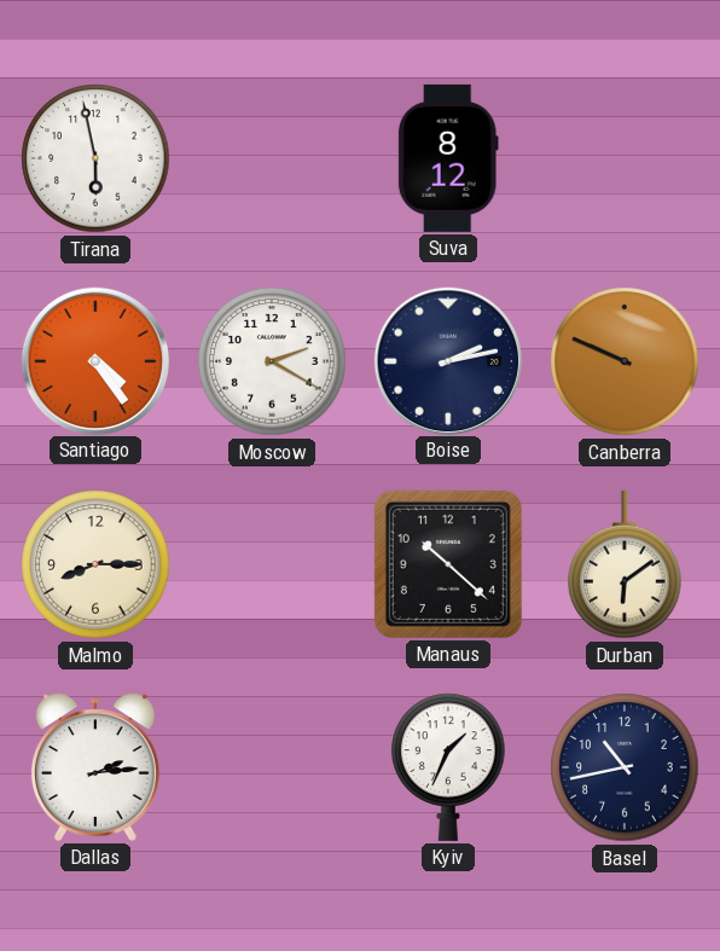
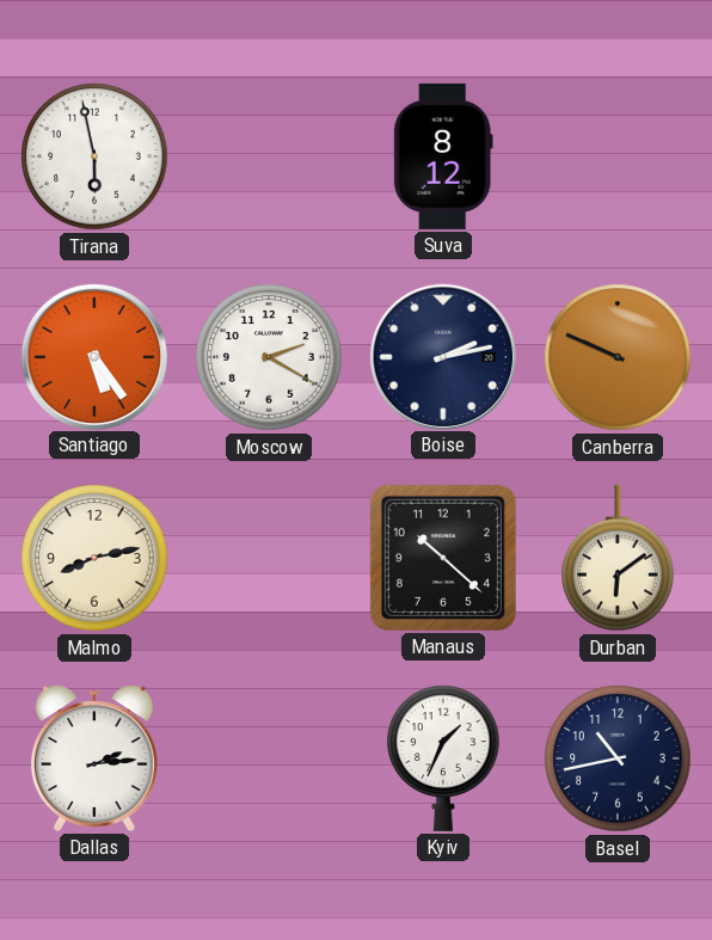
Santiago: 4:24 -> 5:24
Malmo: 8:15 -> 8:13
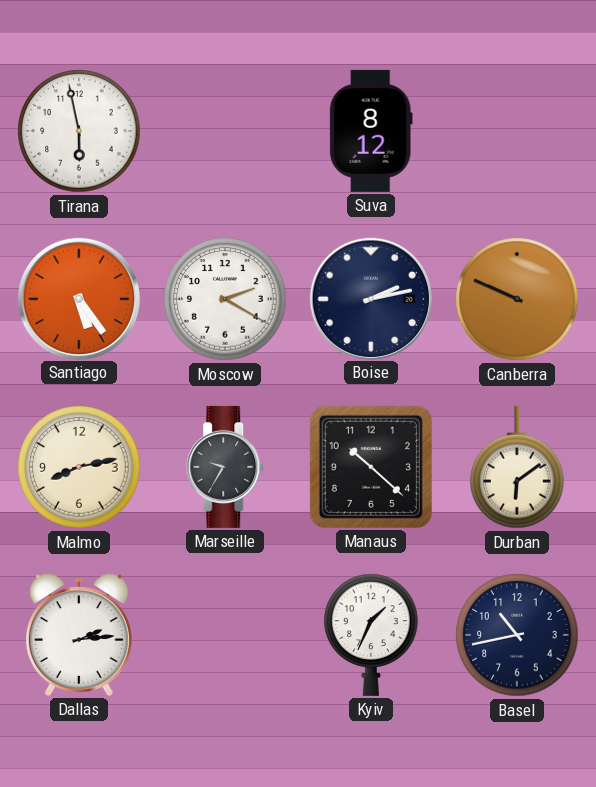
Marseille: none -> 9:35
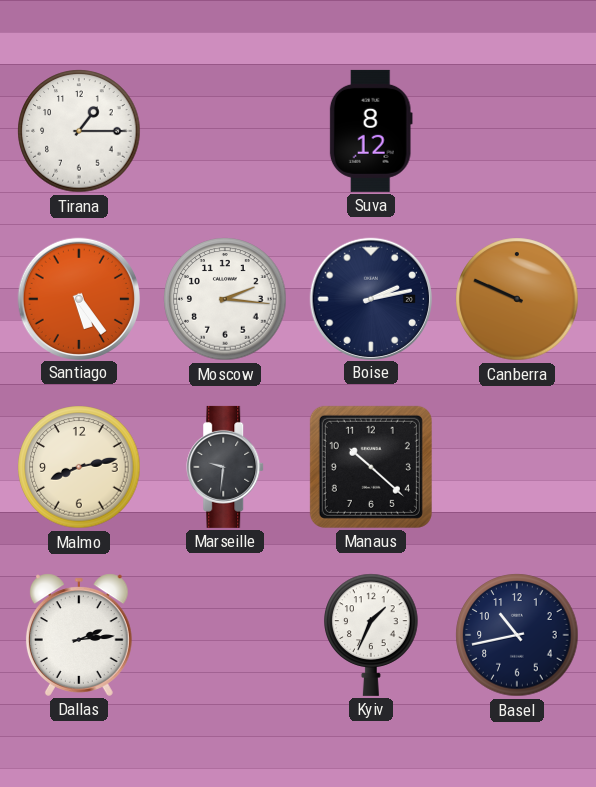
Tirana: 5:58 -> 1:15
Moscow: 2:20 -> 2:16
Marseille: 9:35 -> 9:31
Durban: 6:09 -> none
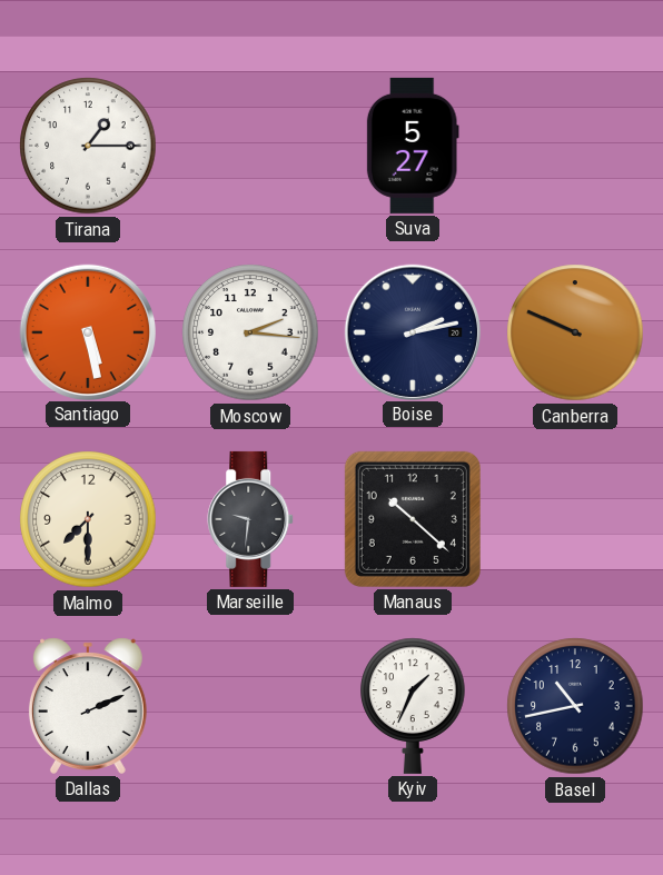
Suva: 8:12 -> 5:27
Santiago: 5:24 -> 5:28
Malmo: 8:13 -> 7:30
Dallas: 2:14 -> 2:11
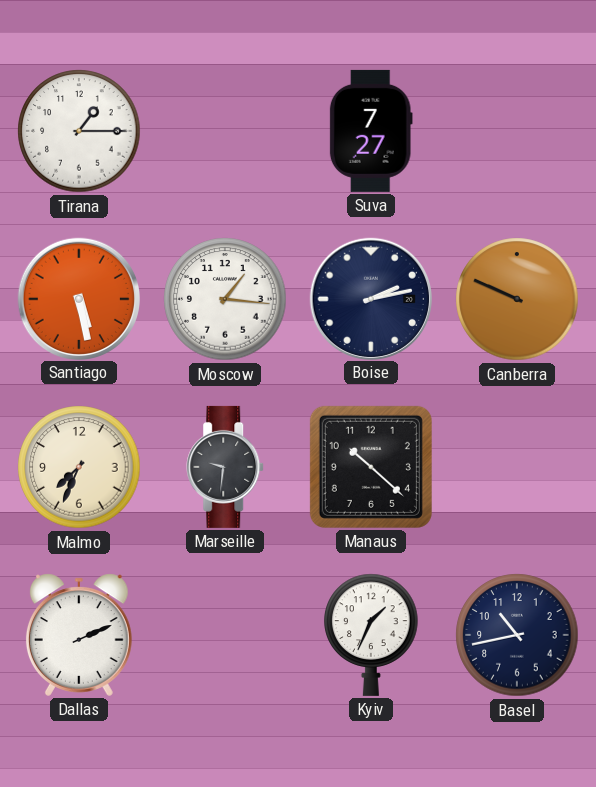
Suva: 5:27 -> 7:27
Moscow: 2:16 -> 1:16
Malmo: 7:30 -> 7:34
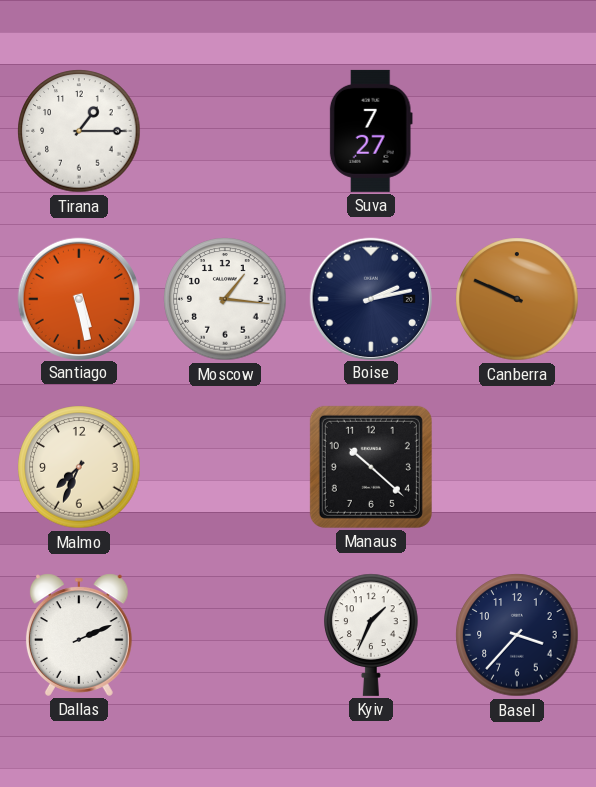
Marseille: 9:31 -> none
Basel: 10:43 -> 3:37
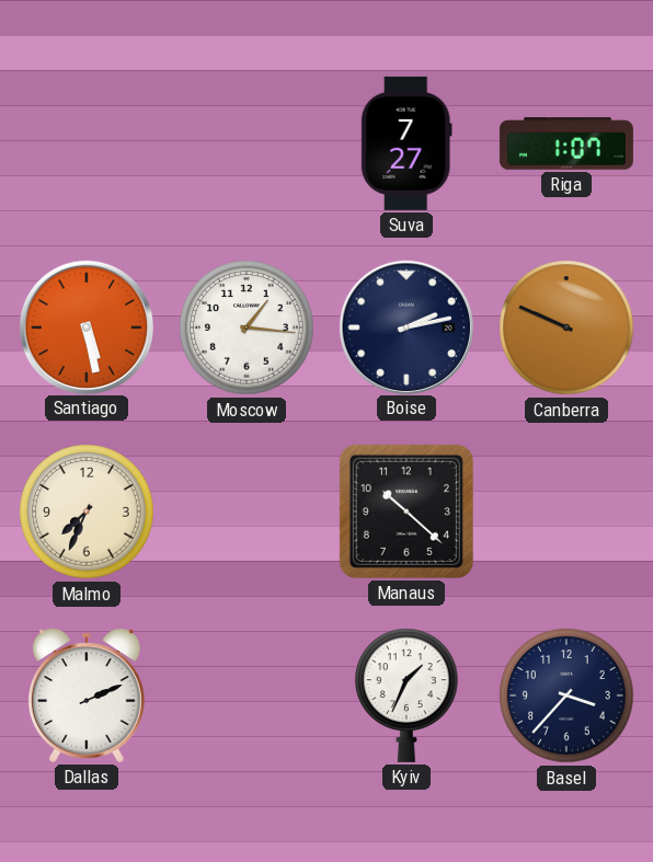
Tirana: 1:15 -> none
Riga: none -> 1:07
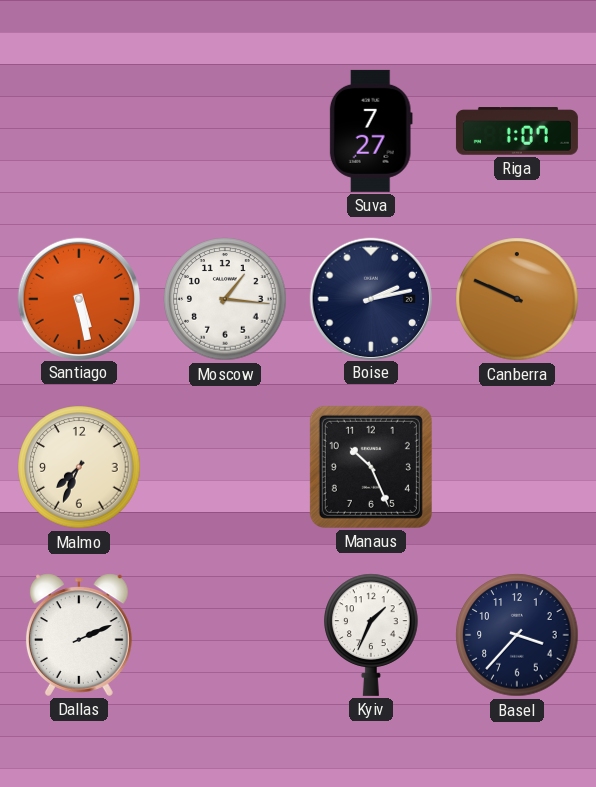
Manaus: 10:22 -> 10:26
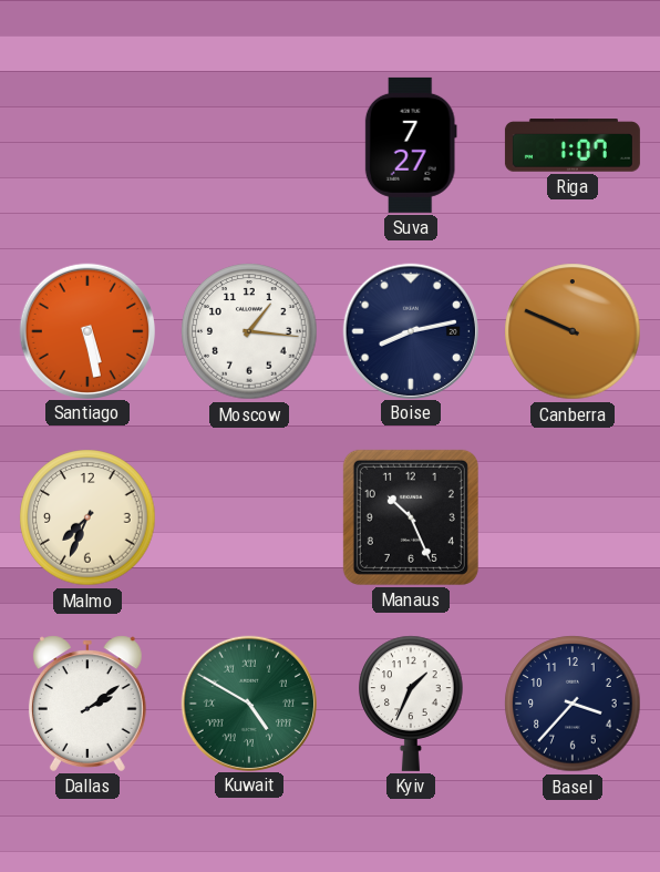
Boise: 2:13 -> 8:13
Dallas: 2:11 -> 2:09
Kuwait: none -> 4:50
